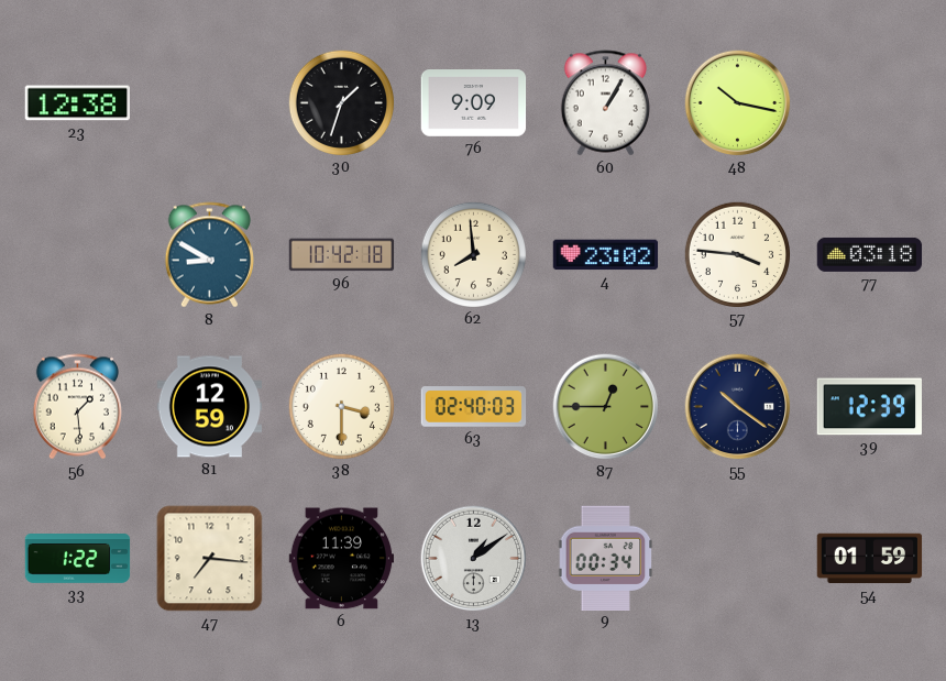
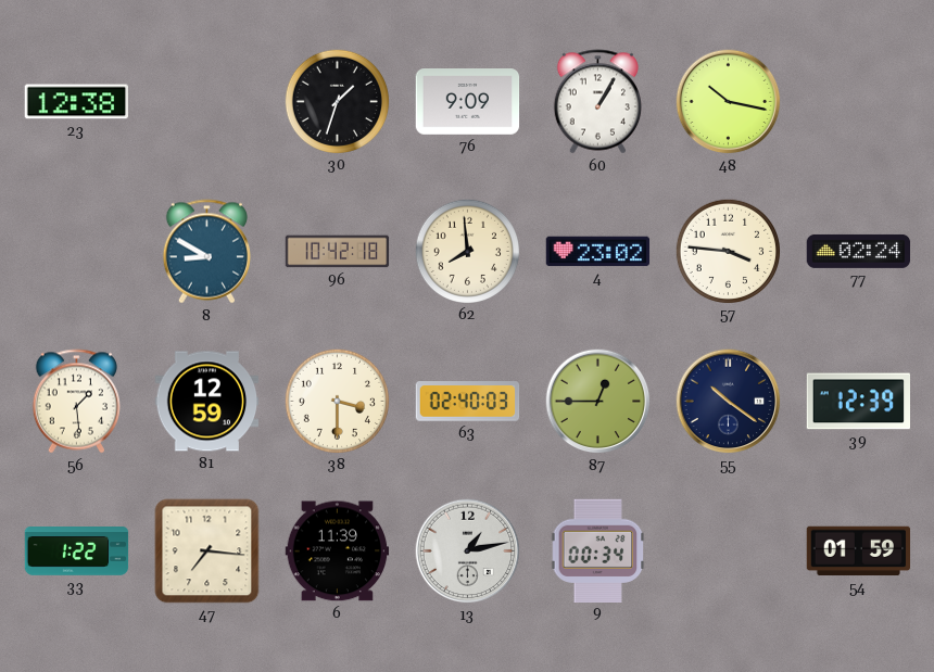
77: 03:18 -> 02:24
13: 1:09 -> 1:13
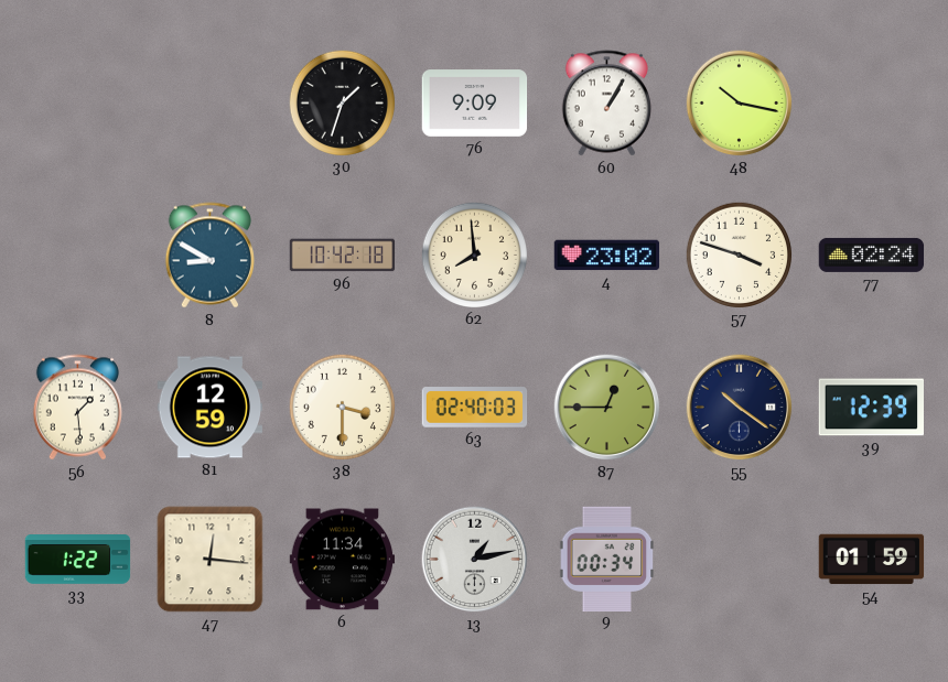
23: 12:38 -> none
57: 3:46 -> 3:48
47: 7:16 -> 12:16
6: 11:39 -> 11:34
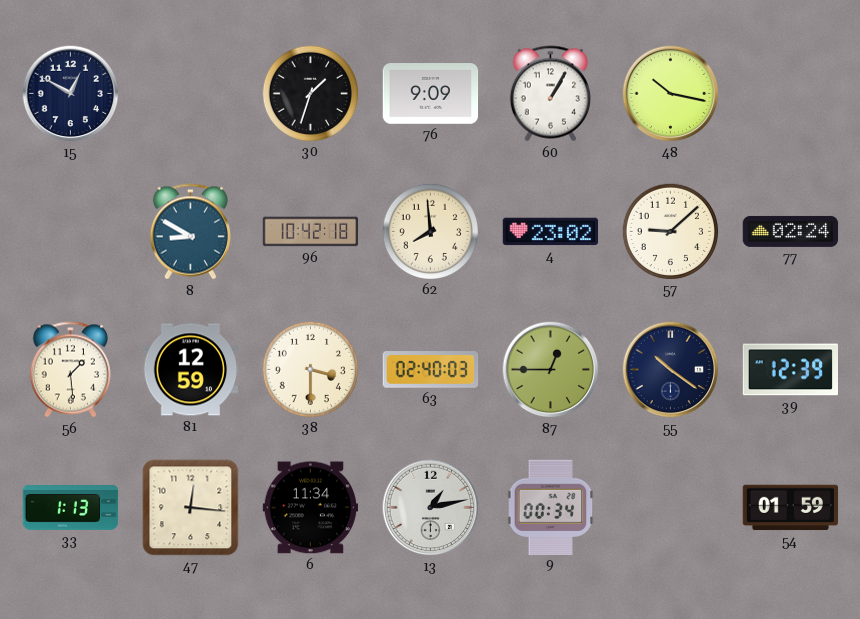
15: none -> 12:50
57: 3:48 -> 9:08
33: 1:22 -> 1:13
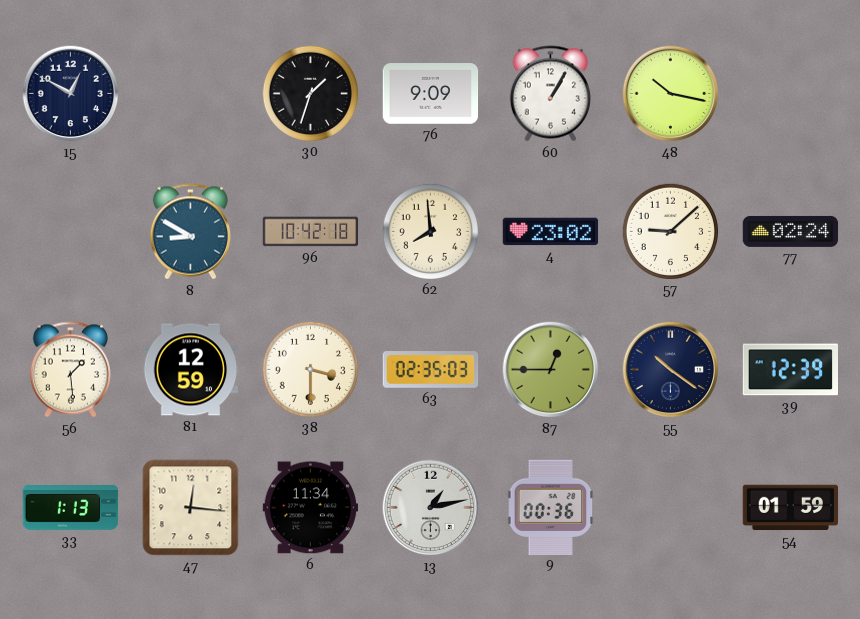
63: 02:40 -> 02:35
9: 00:34 -> 00:36
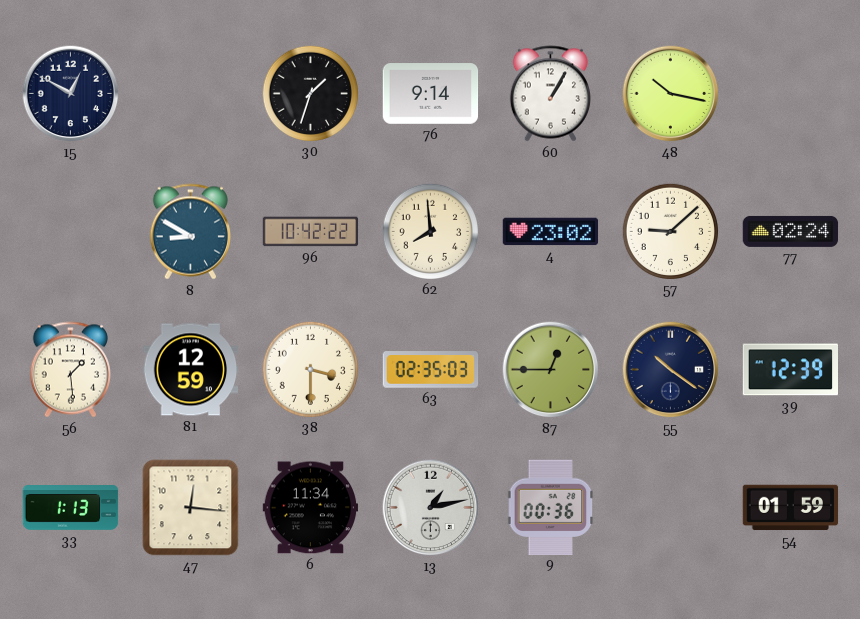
76: 9:09 -> 9:14
96: 10:42:18 -> 10:42:22
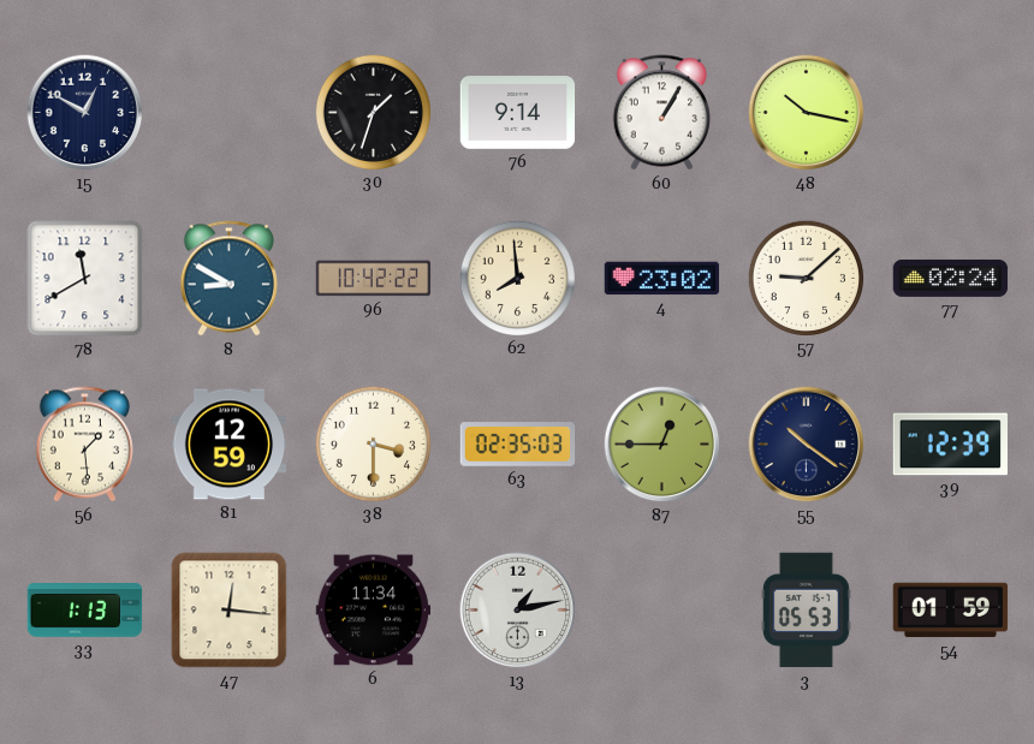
78: none -> 11:40
9: 00:36 -> none
3: none -> 05:53
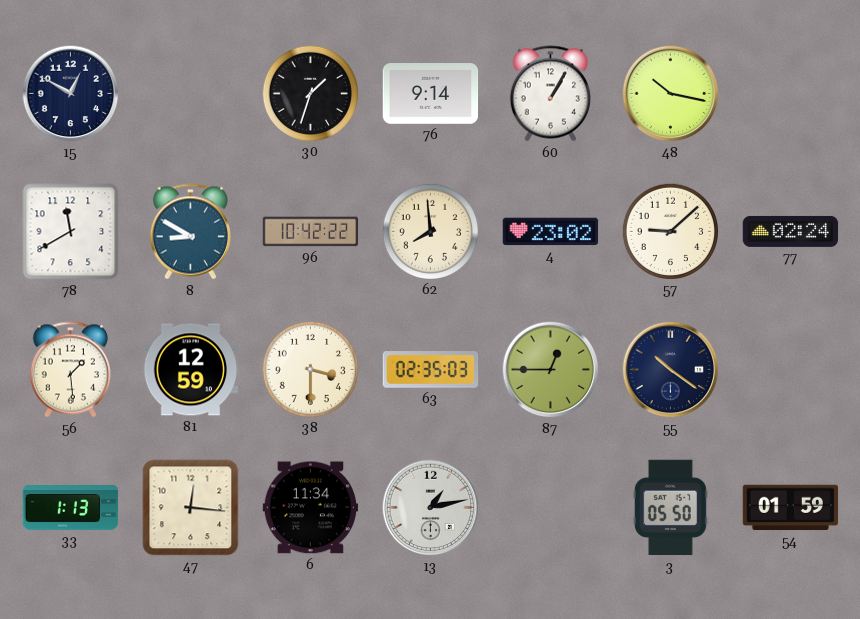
39: 12:39 -> none
3: 05:53 -> 05:50
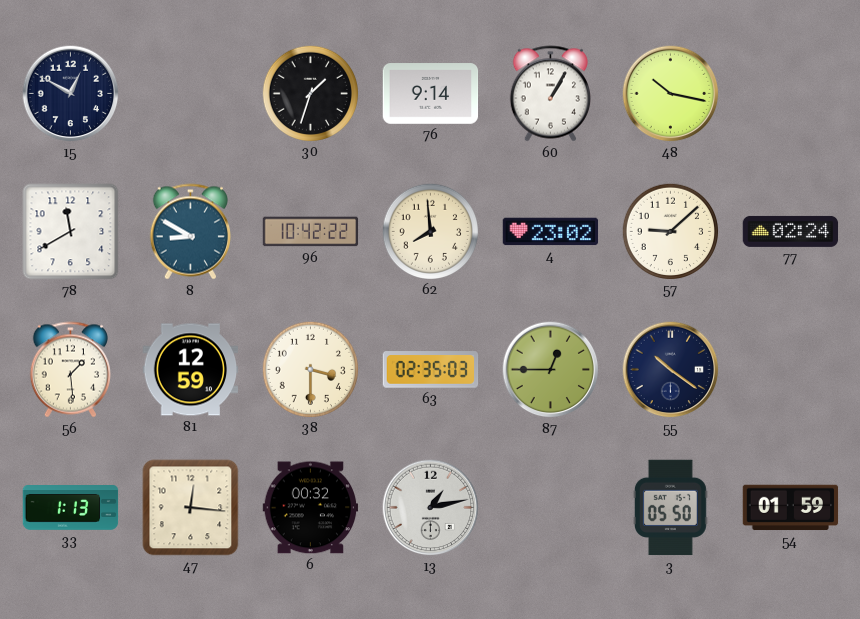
6: 11:34 -> 00:32
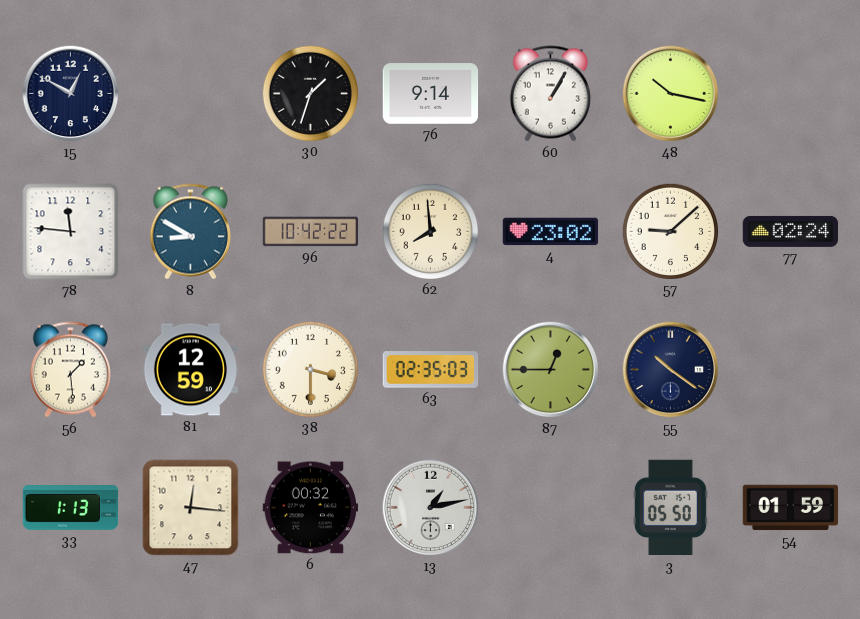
78: 11:40 -> 11:46
